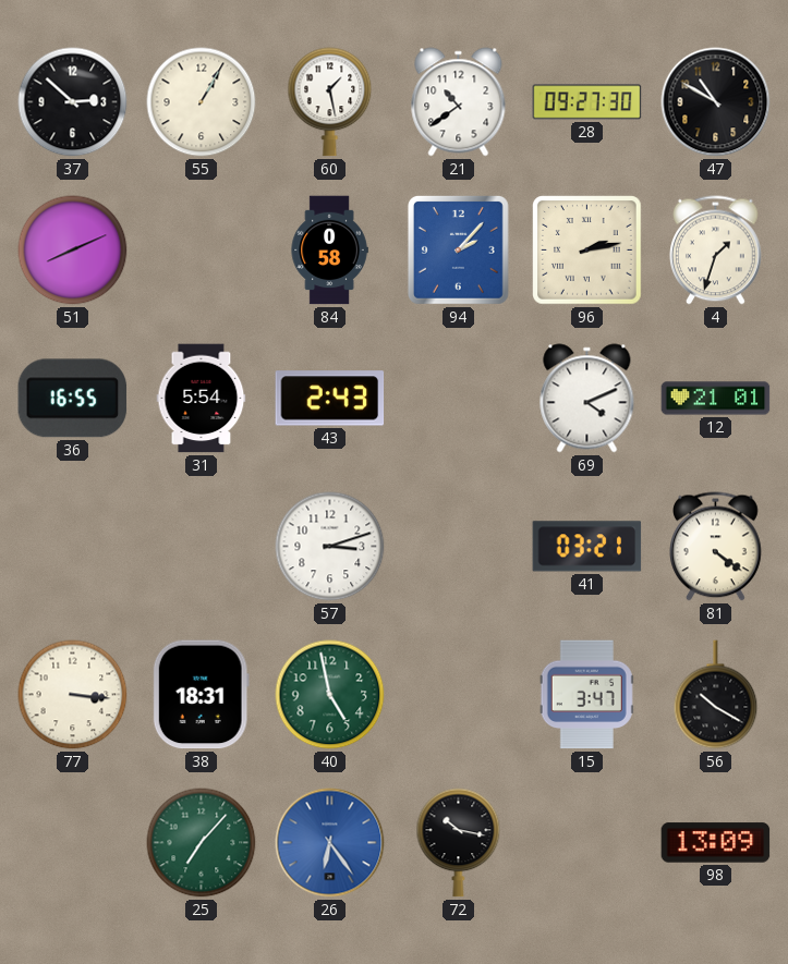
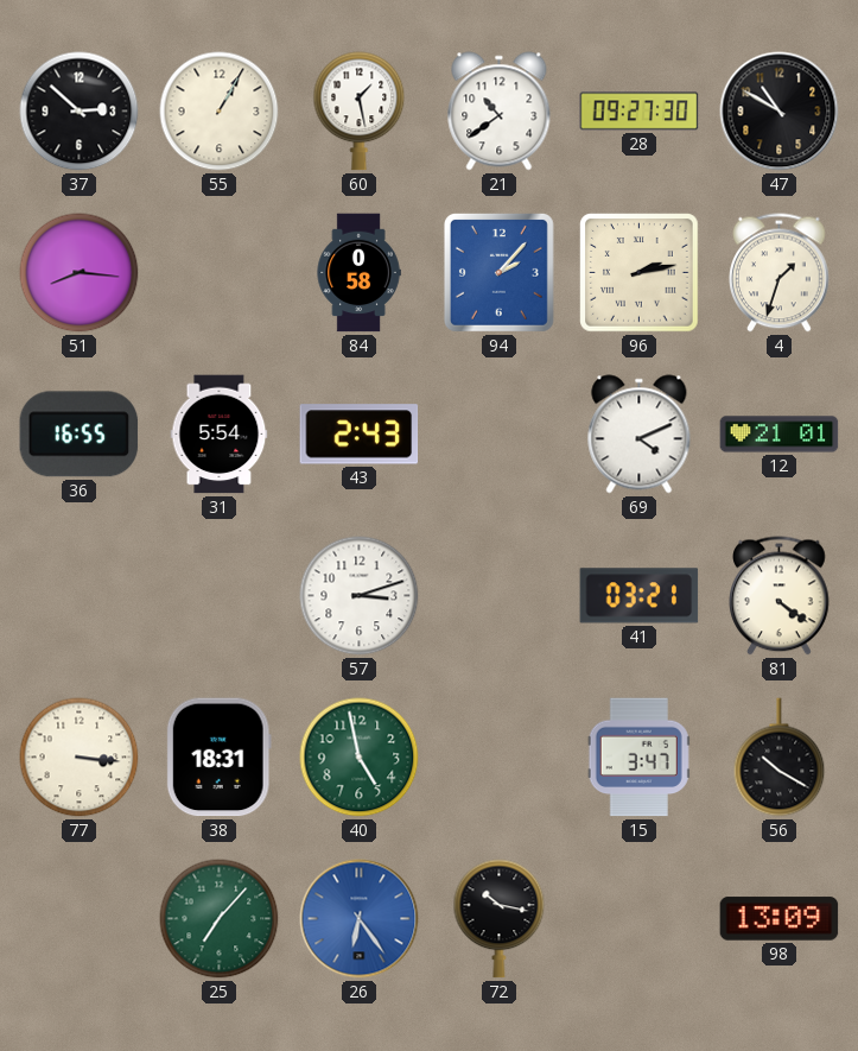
51: 8:11 -> 8:16
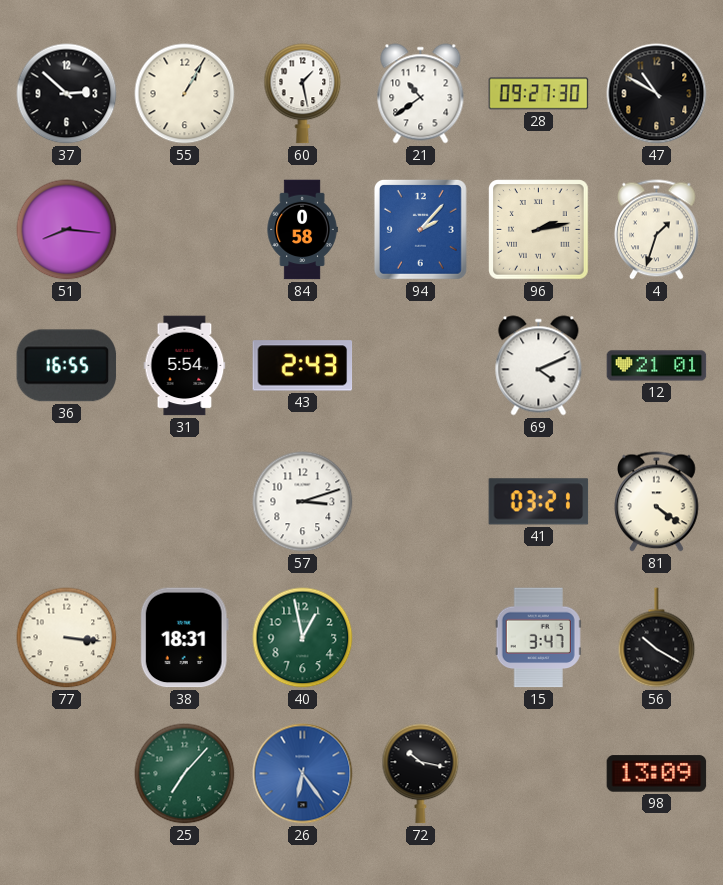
40: 4:58 -> 12:58
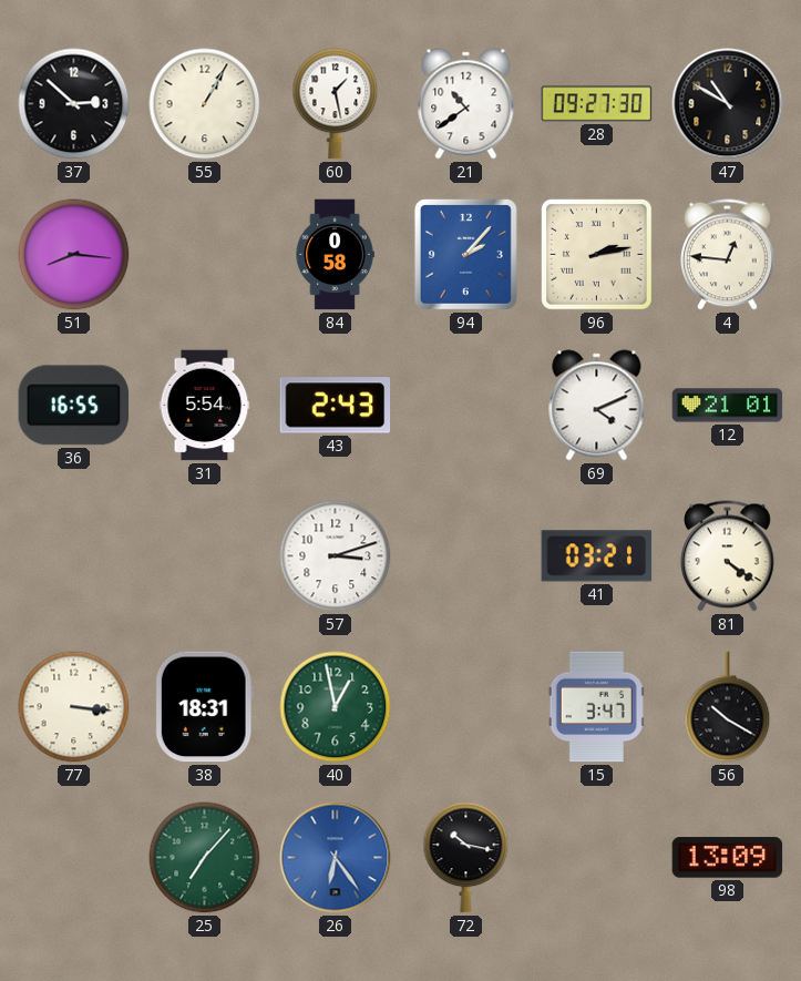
4: 1:33 -> 12:46
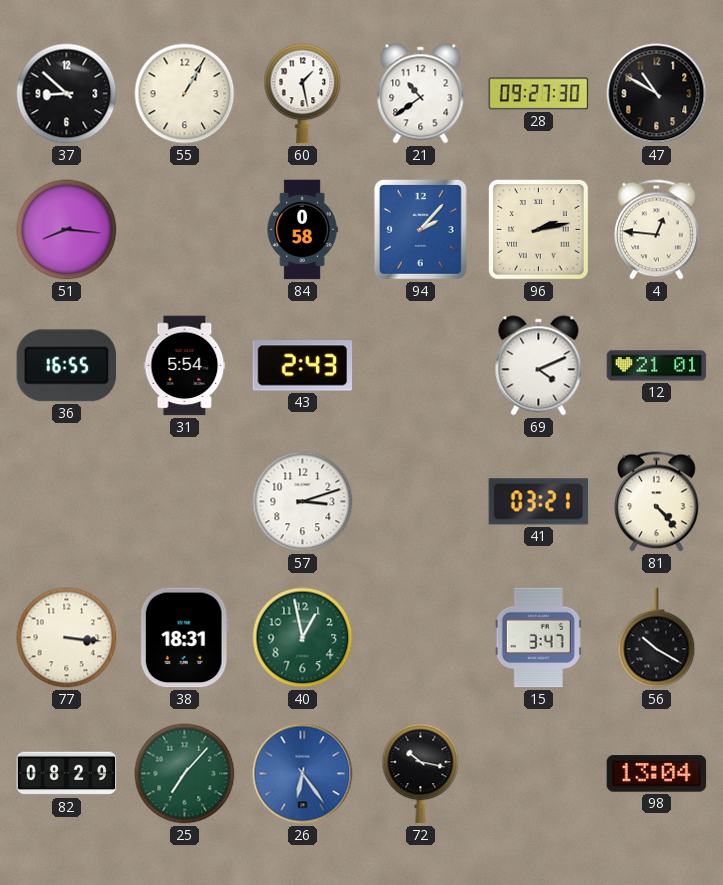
37: 2:52 -> 8:52
81: 4:21 -> 4:23
82: none -> 08:29
98: 13:09 -> 13:04
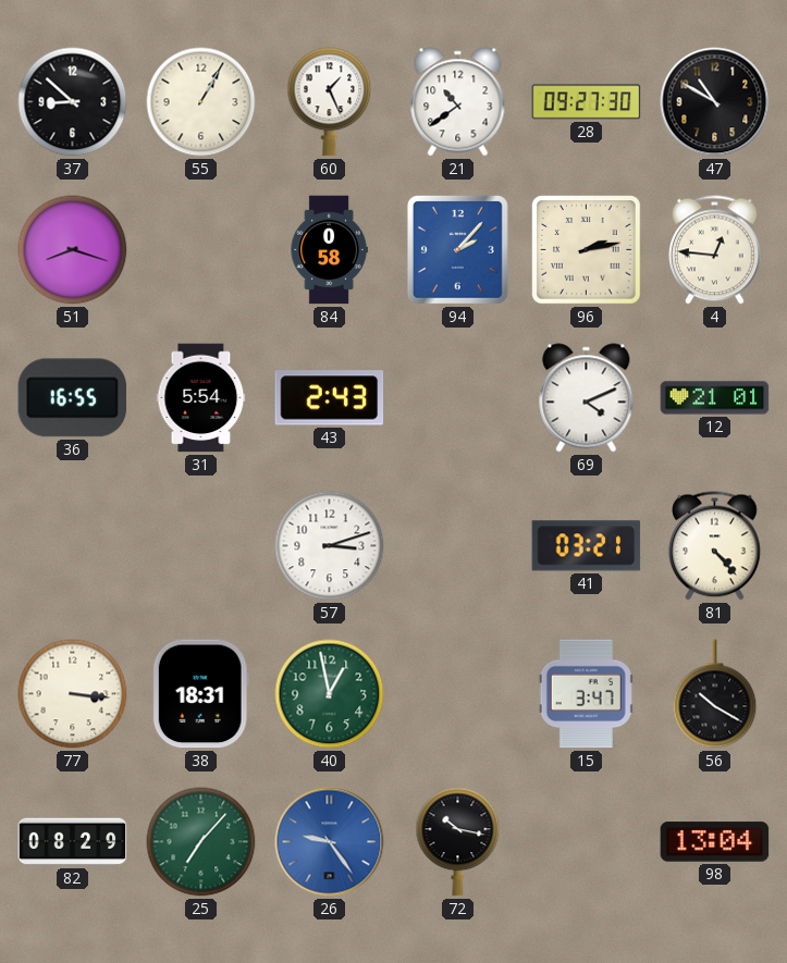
60: 1:28 -> 1:26
51: 8:16 -> 8:18
26: 6:24 -> 9:24
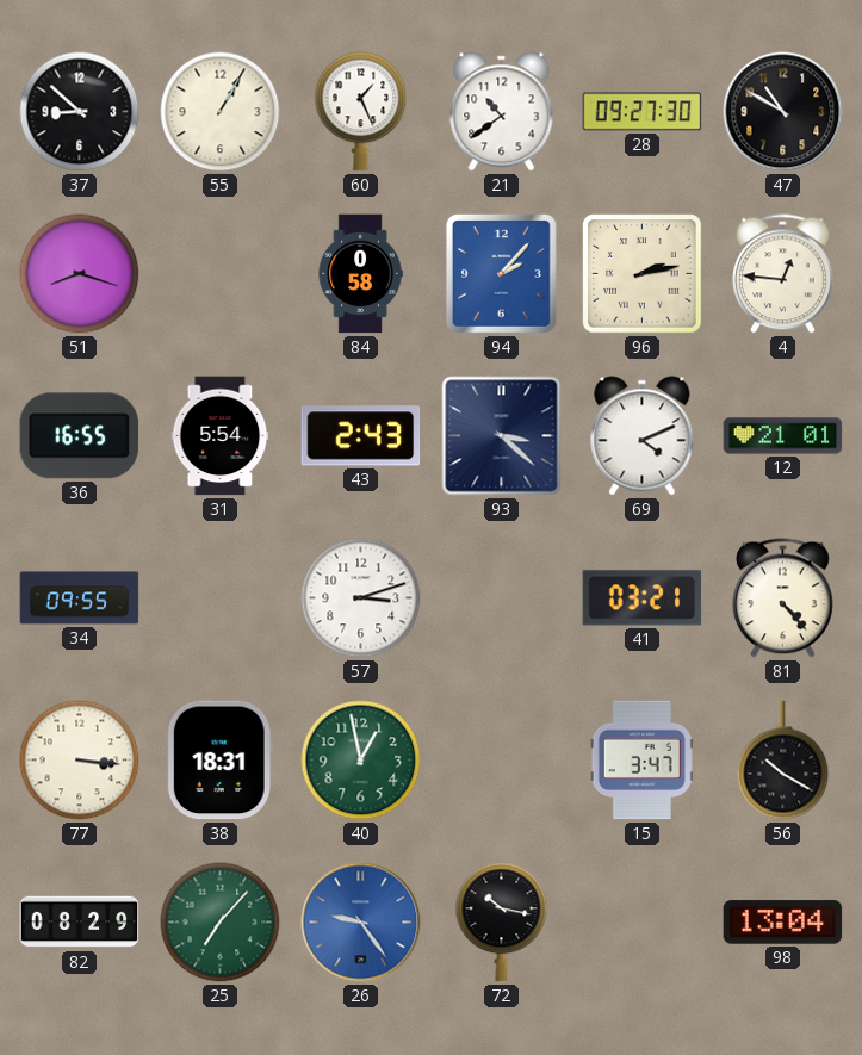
93: none -> 3:22
34: none -> 09:55
